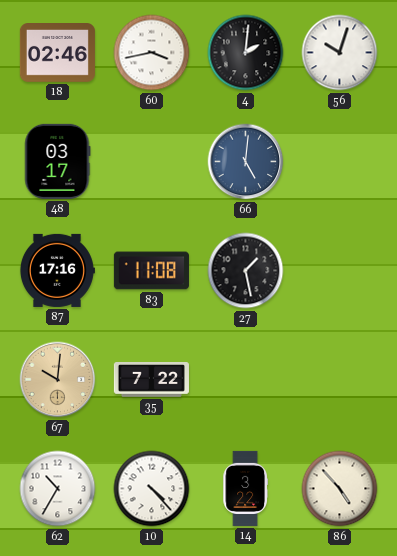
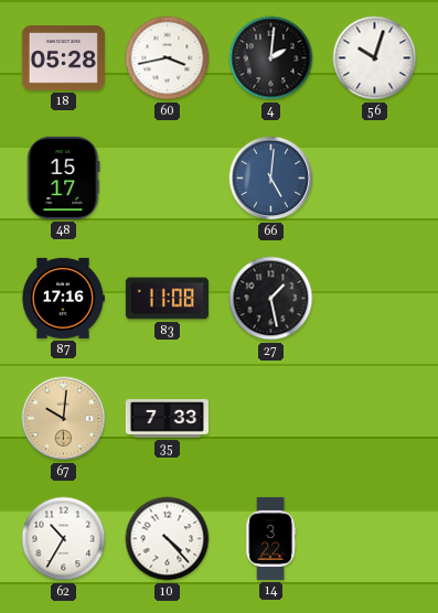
18: 02:46 -> 05:28
48: 03:17 -> 15:17
35: 7:22 -> 7:33
86: 4:53 -> none
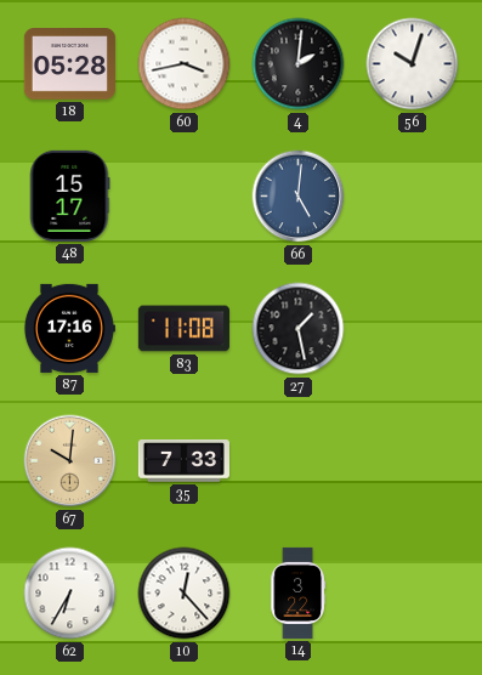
62: 10:35 -> 6:35
10: 4:23 -> 12:23
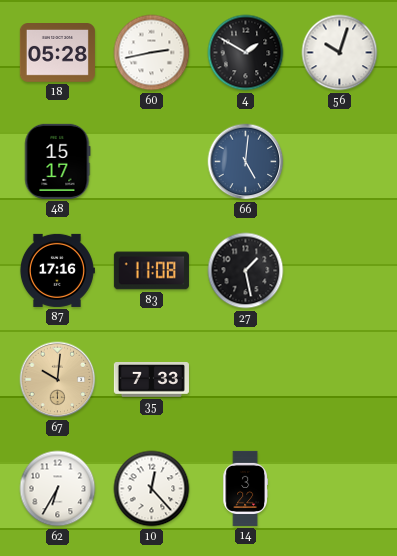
60: 3:43 -> 2:43
4: 2:01 -> 1:50
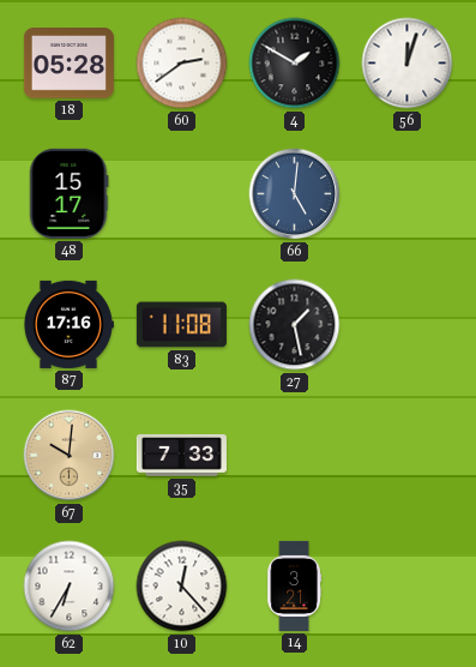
60: 2:43 -> 2:39
56: 10:03 -> 12:03
14: 3:22 -> 3:21
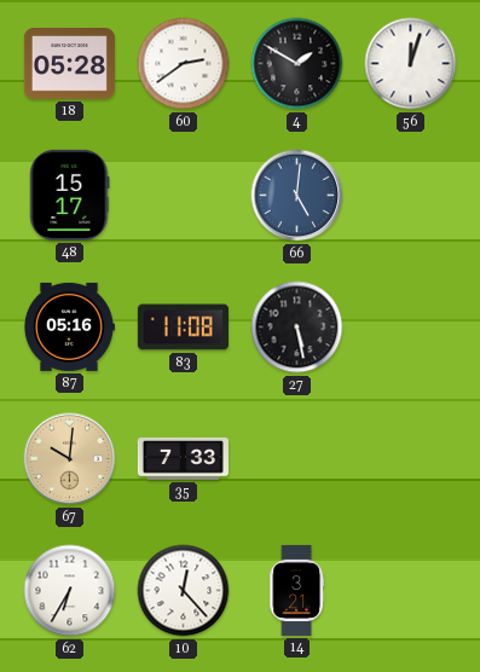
87: 17:16 -> 05:16
27: 1:28 -> 5:28
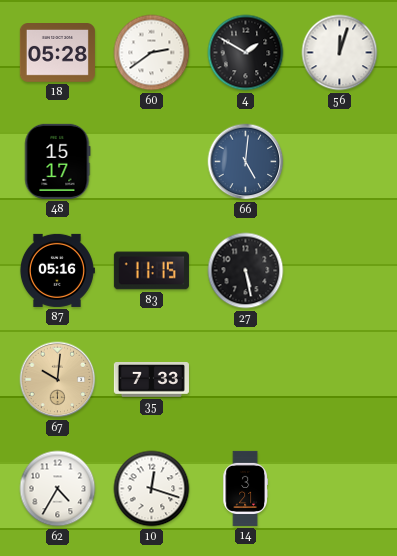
83: 11:08 -> 11:15
62: 6:35 -> 4:35
10: 12:23 -> 12:18
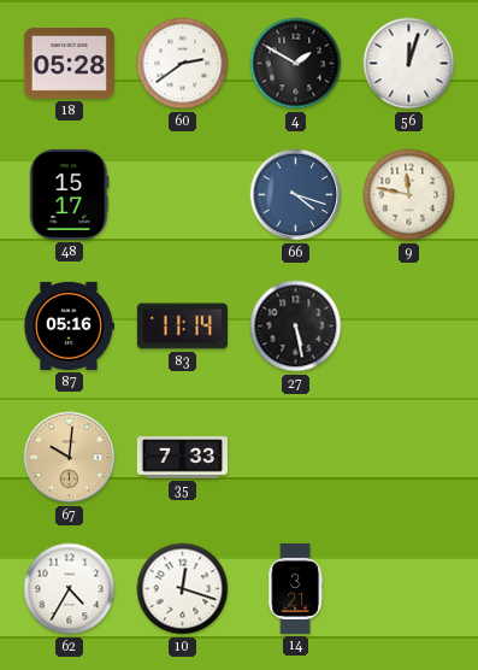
66: 5:01 -> 4:18
9: none -> 11:47
83: 11:15 -> 11:14
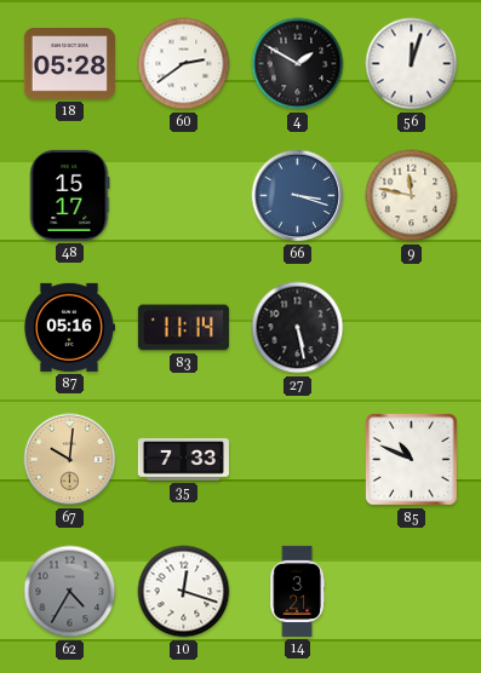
66: 4:18 -> 3:18
85: none -> 10:49
62 dial: white -> grey
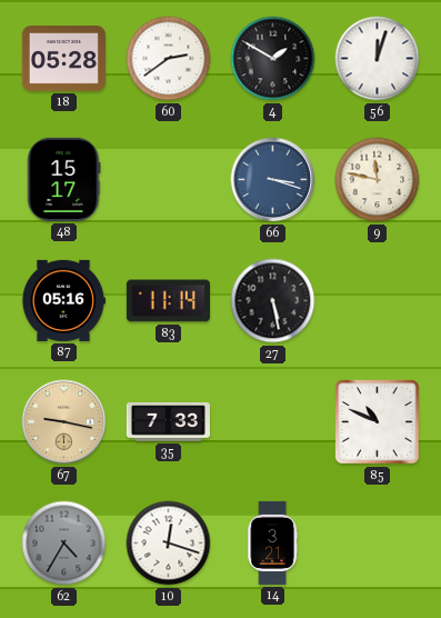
67: 10:01 -> 9:17
